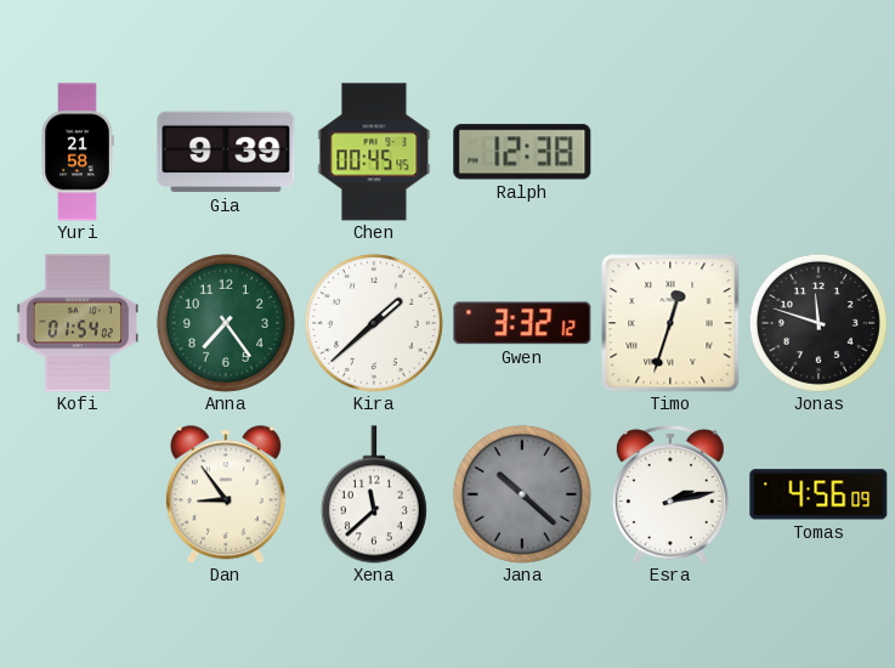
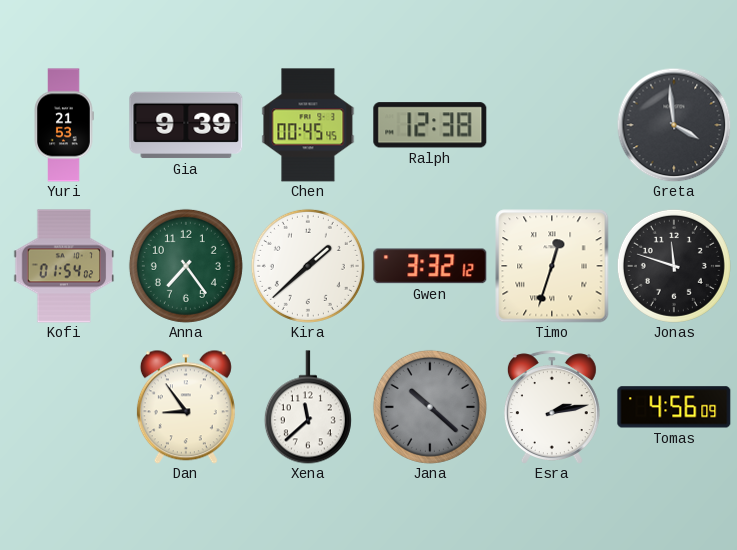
Yuri: 21:58 -> 21:53
Greta: none -> 3:59
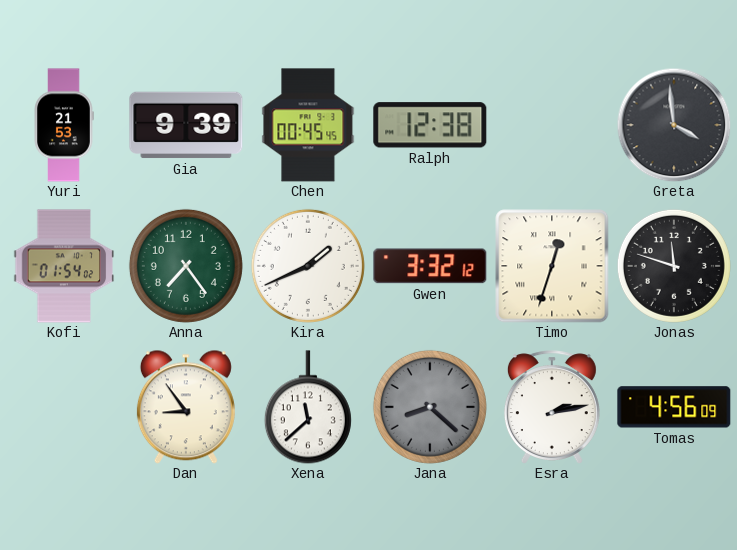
Kira: 1:38 -> 1:41
Jana: 10:22 -> 8:22
